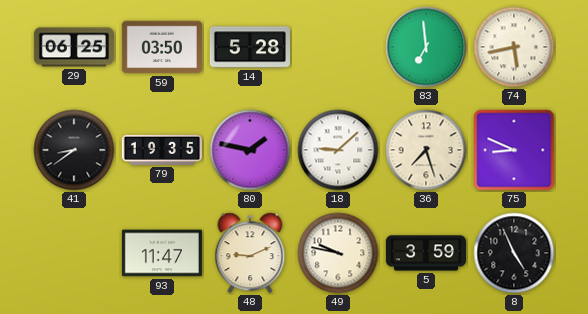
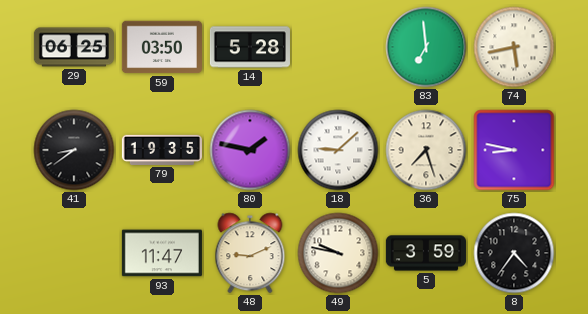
75: 8:49 -> 8:47
8: 4:56 -> 4:36
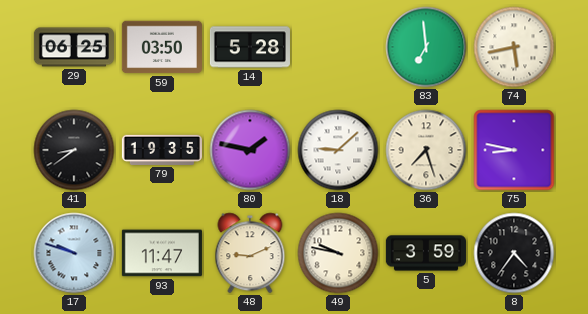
17: none -> 9:48
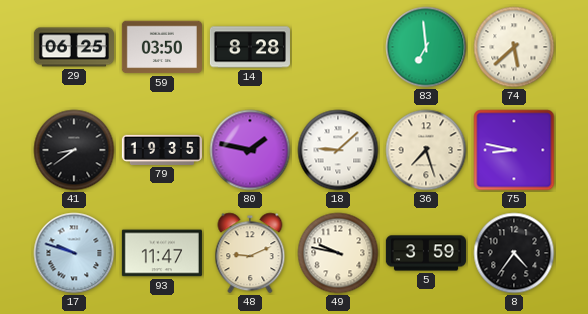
14: 5:28 -> 8:28
74: 5:43 -> 5:38
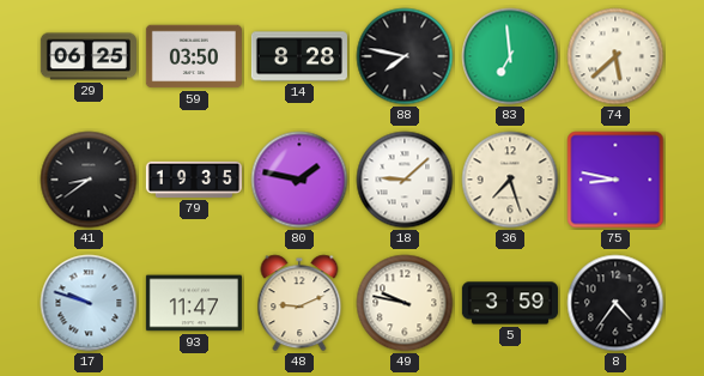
88: none -> 7:47
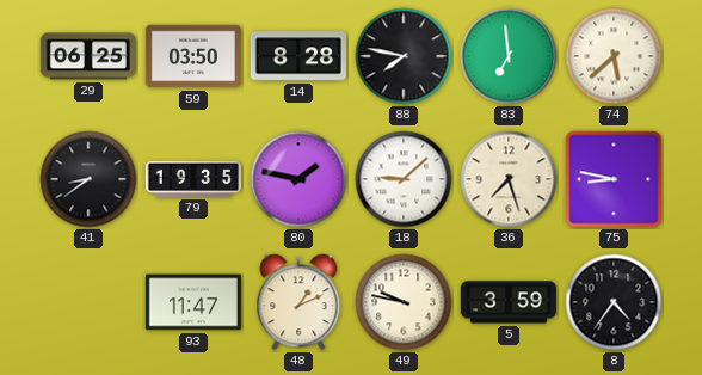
17: 9:48 -> none
48: 9:11 -> 1:11
